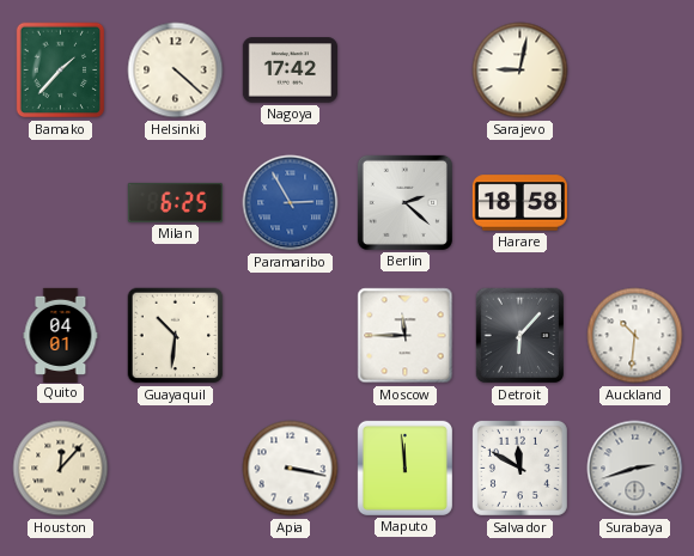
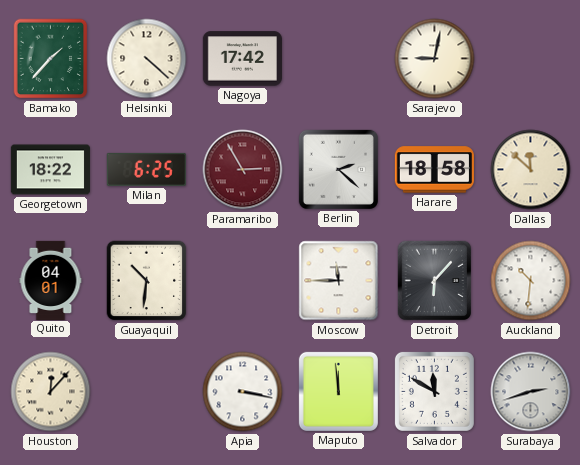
Georgetown: none -> 18:22
Paramaribo dial: blue -> burgundy
Dallas: none -> 11:52
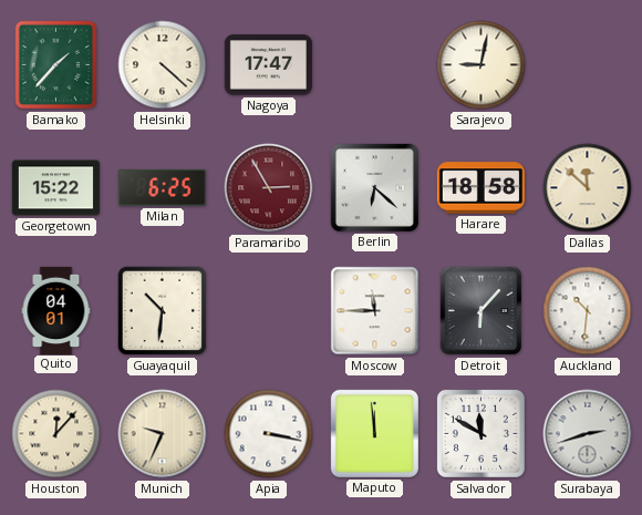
Nagoya: 17:42 -> 17:47
Georgetown: 18:22 -> 15:22
Berlin: 2:22 -> 6:22
Munich: none -> 9:34
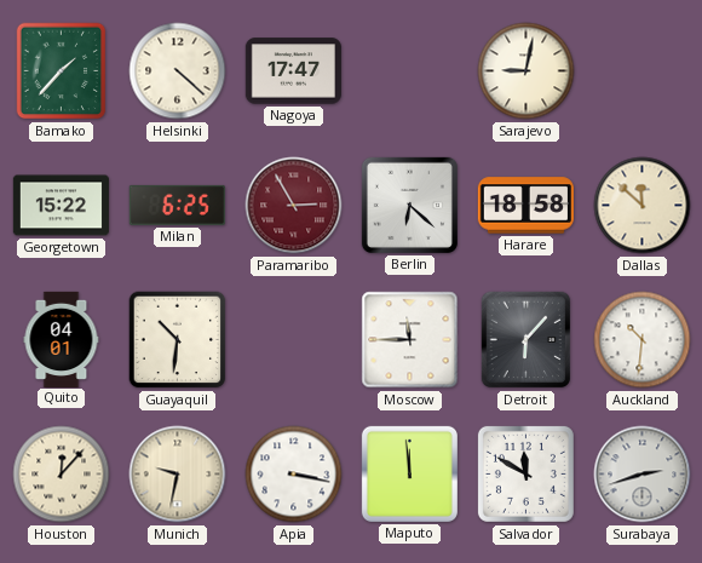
Munich: 9:34 -> 9:32
